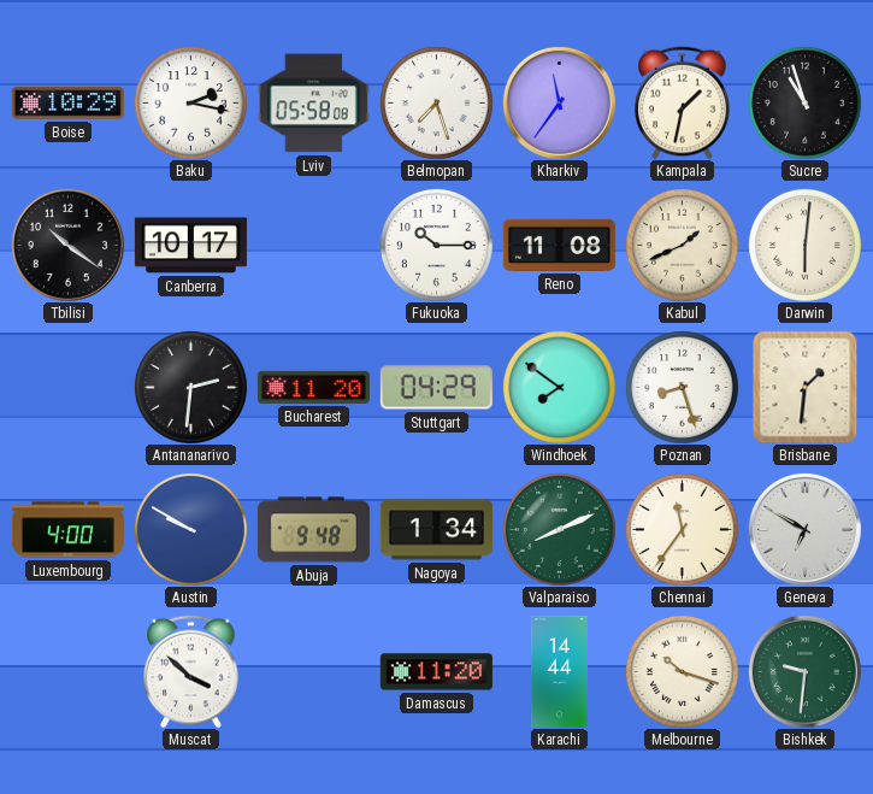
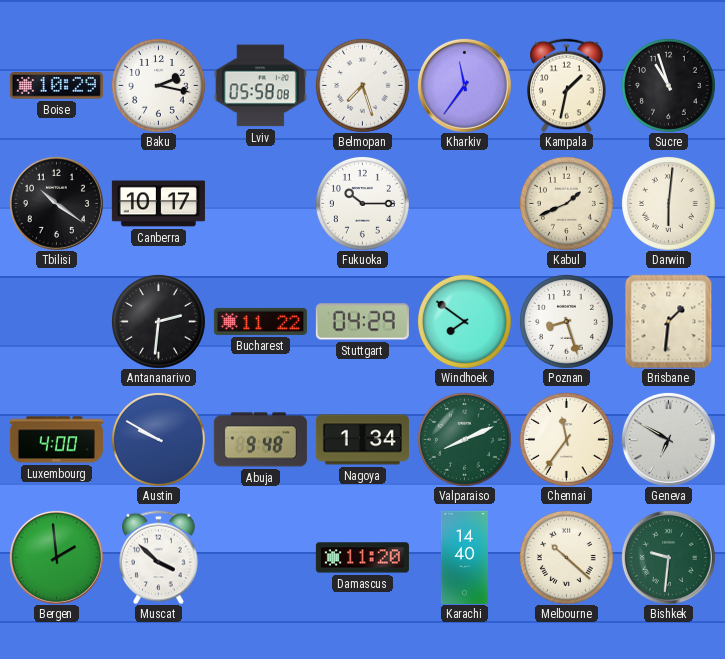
Reno: 11:08 -> none
Bucharest: 11:20 -> 11:22
Bergen: none -> 1:59
Karachi: 14:44 -> 14:40
Melbourne: 10:18 -> 10:22
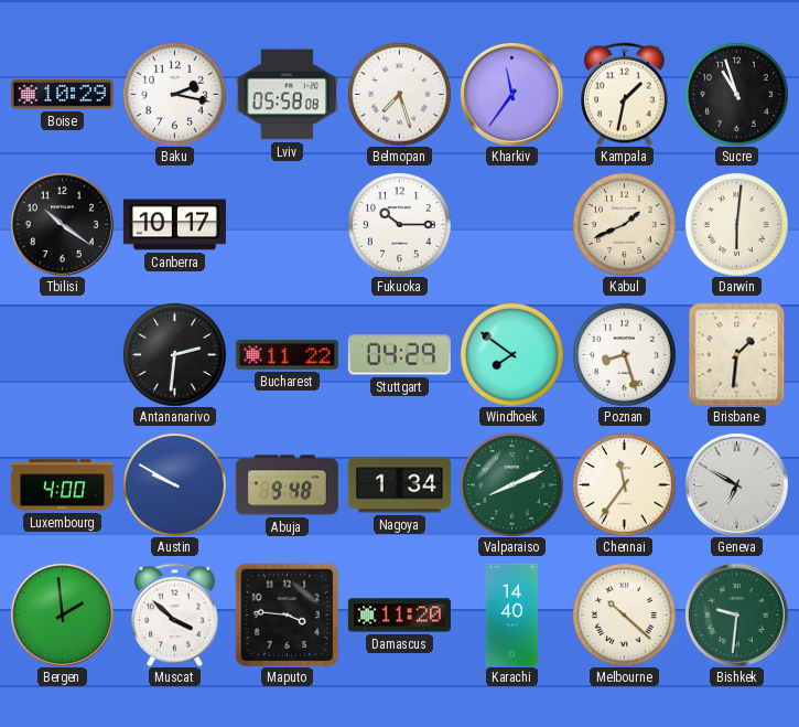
Maputo: none -> 3:46
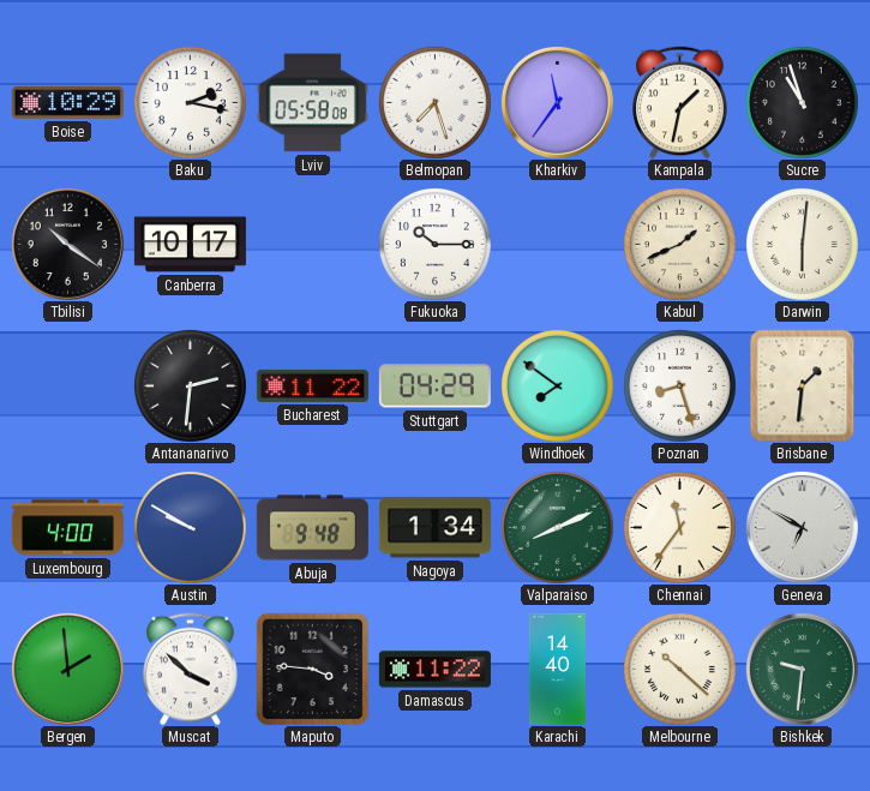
Damascus: 11:20 -> 11:22
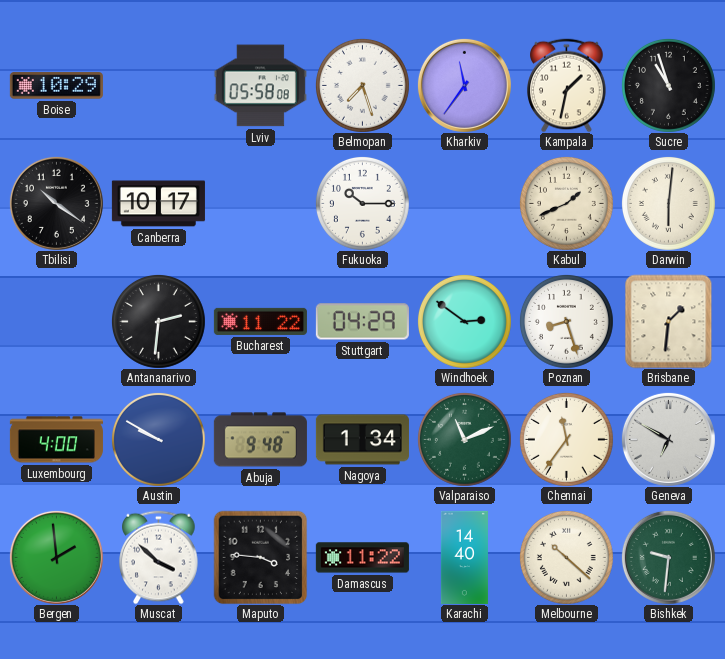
Baku: 2:17 -> none
Windhoek: 7:51 -> 2:51
Valparaiso: 8:11 -> 11:11
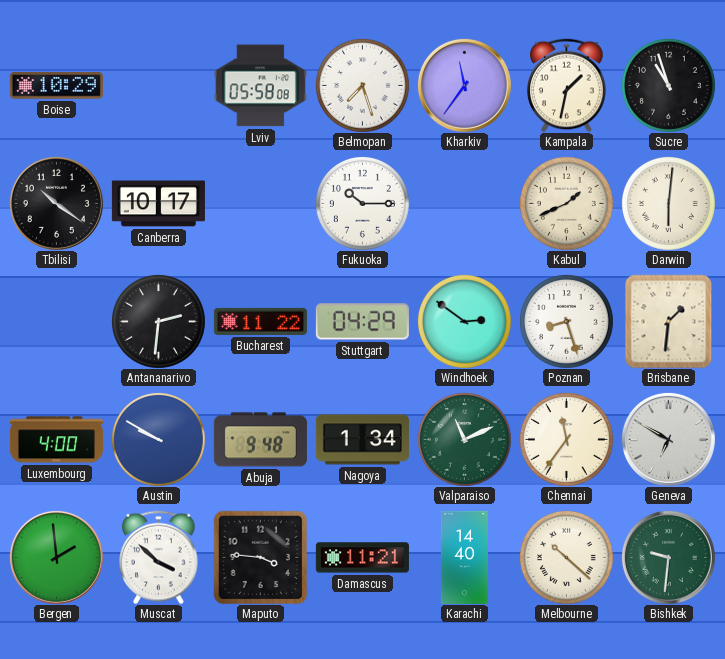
Damascus: 11:22 -> 11:21
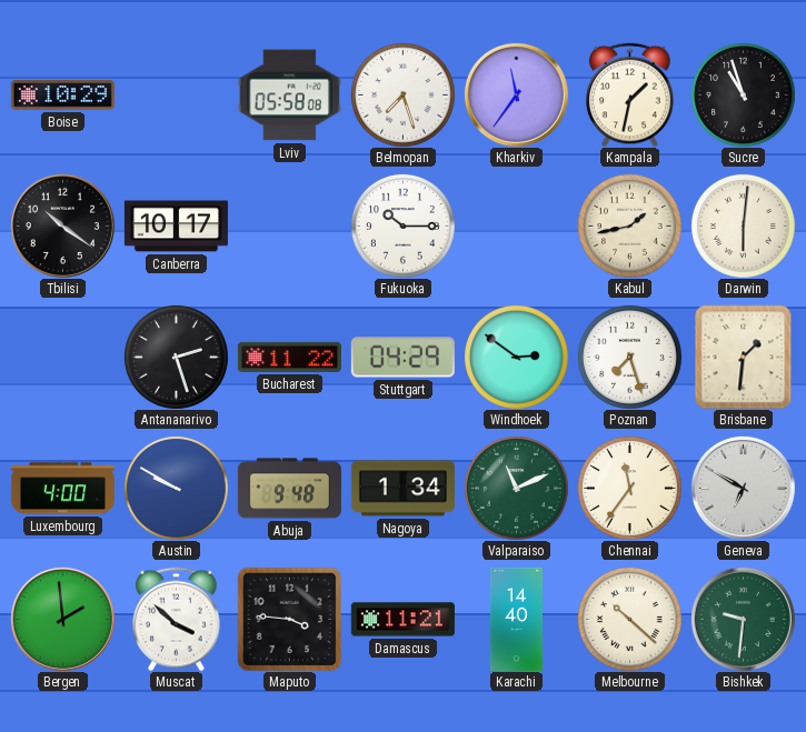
Kabul: 1:41 -> 1:43
Antananarivo: 2:31 -> 2:27
Poznan: 8:27 -> 7:27
